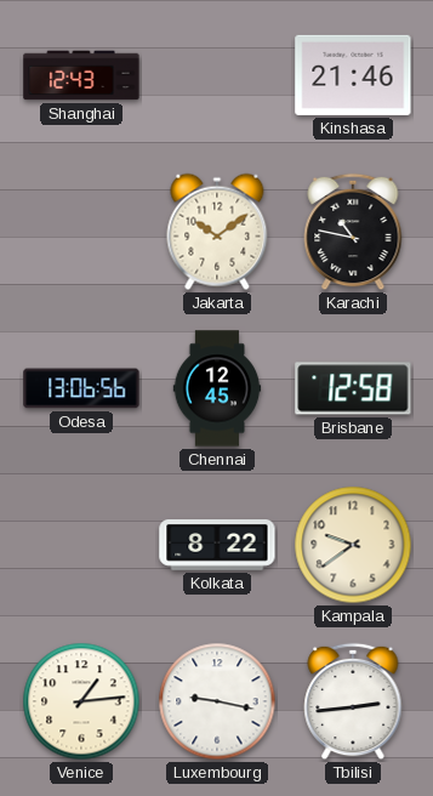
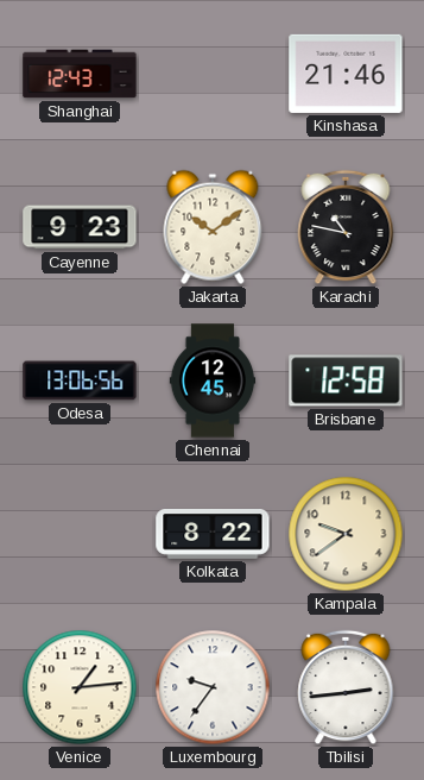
Cayenne: none -> 9:23
Luxembourg: 9:17 -> 9:36
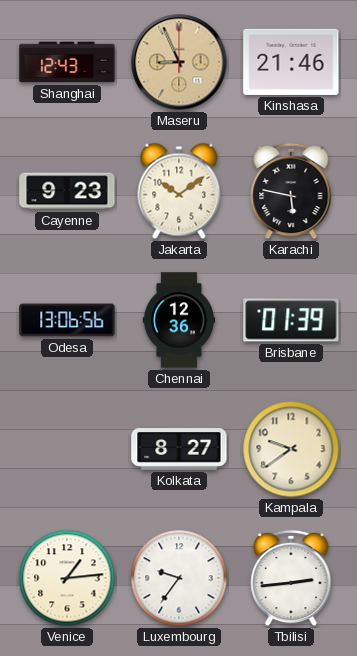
Maseru: none -> 8:56
Karachi: 10:47 -> 5:47
Chennai: 12:45 -> 12:36
Brisbane: 12:58 -> 01:39
Kolkata: 8:22 -> 8:27
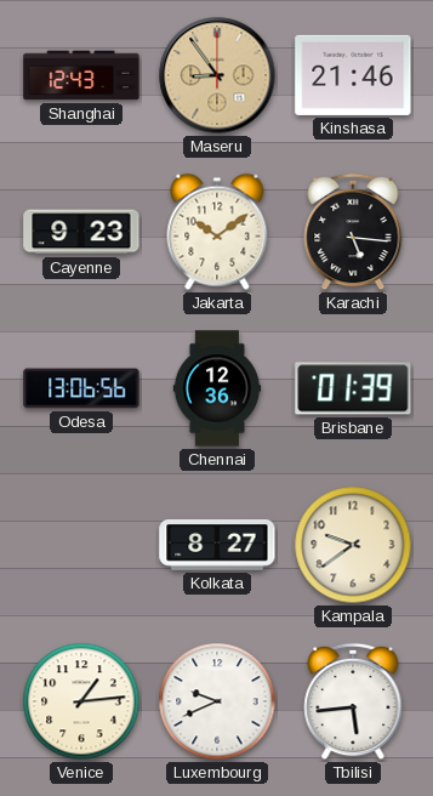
Maseru: 8:56 -> 8:54
Karachi: 5:47 -> 5:16
Luxembourg: 9:36 -> 9:41
Tbilisi: 2:44 -> 5:44
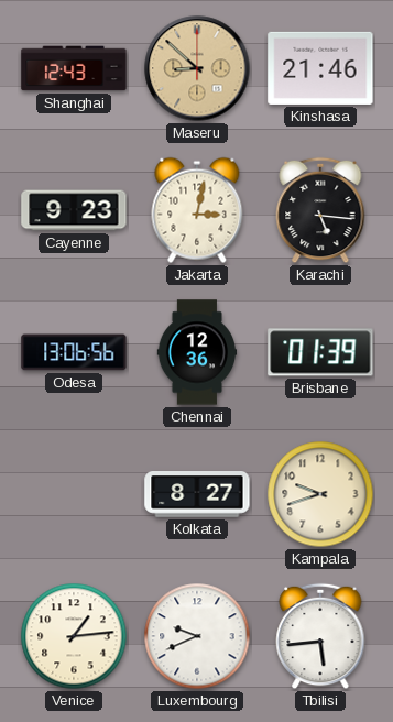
Maseru: 8:54 -> 8:52
Jakarta: 10:09 -> 3:02
Kampala: 9:39 -> 9:42
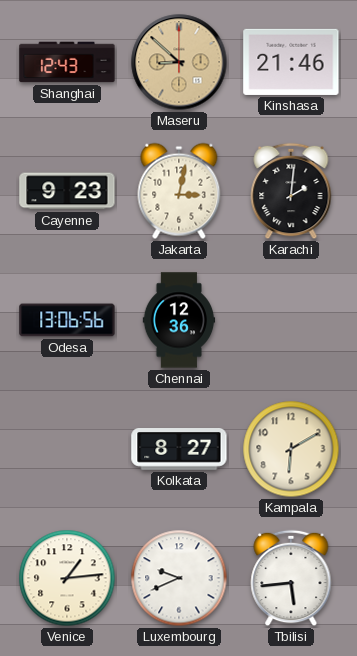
Karachi: 5:16 -> 2:01
Brisbane: 01:39 -> none
Kampala: 9:42 -> 6:10
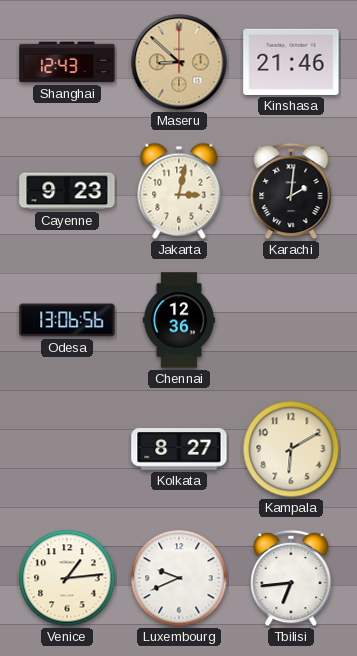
Tbilisi: 5:44 -> 6:44
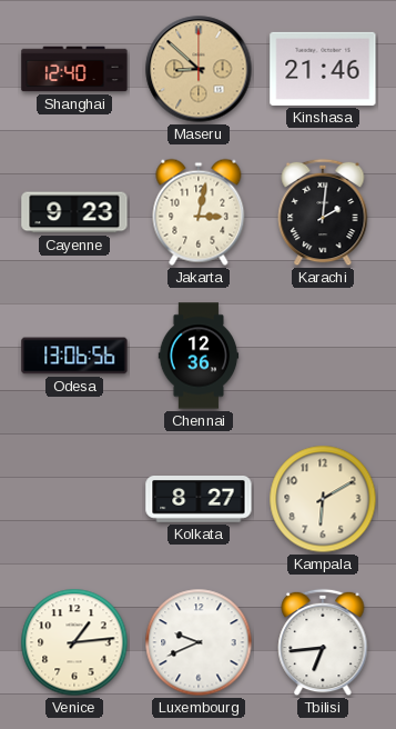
Shanghai: 12:43 -> 12:40
